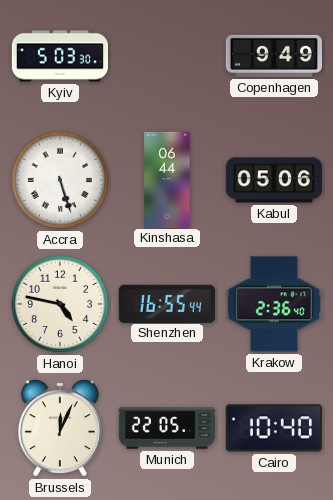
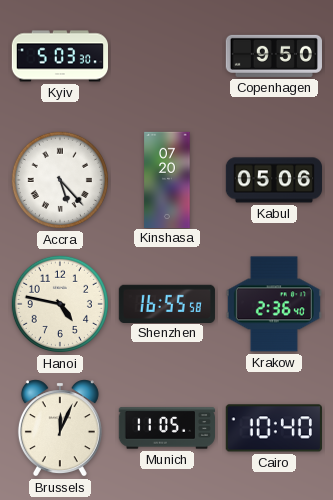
Copenhagen: 9:49 -> 9:50
Accra: 5:27 -> 5:23
Kinshasa: 06:44 -> 07:20
Shenzhen: 16:55:44 -> 16:55:58
Munich: 22:05 -> 11:05
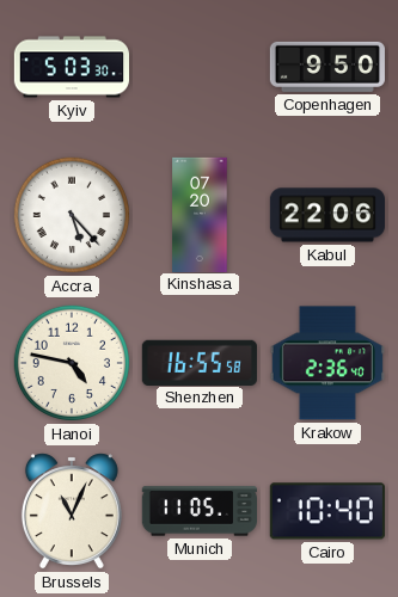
Kabul: 05:06 -> 22:06
Brussels: 12:04 -> 11:04
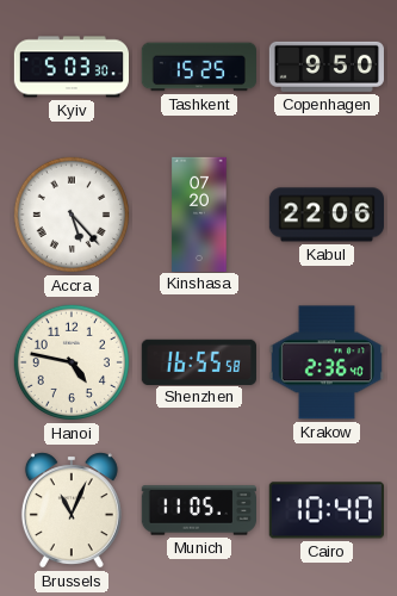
Tashkent: none -> 15:25
